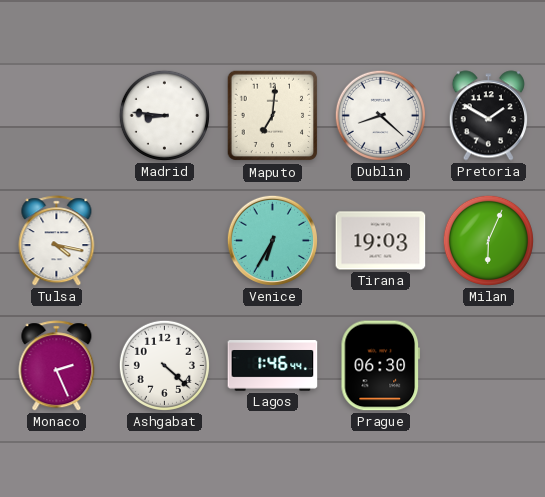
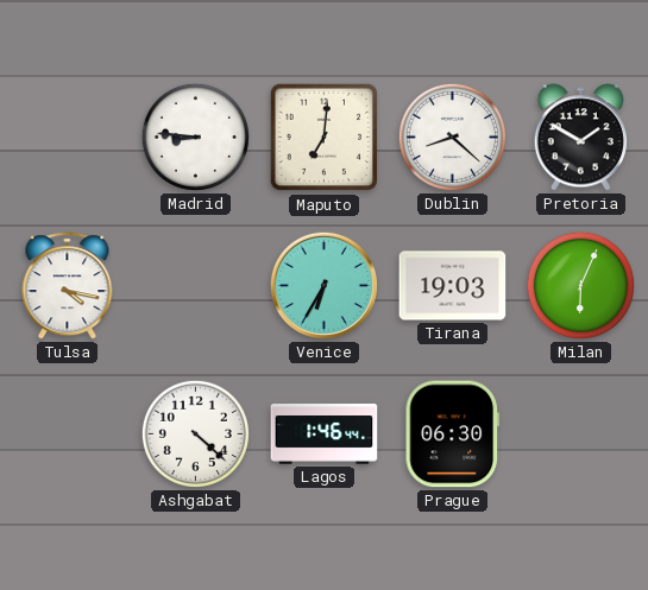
Monaco: 2:26 -> none
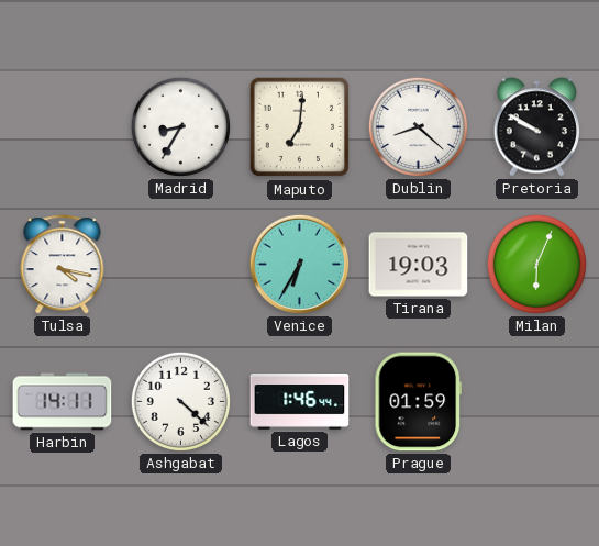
Madrid: 8:46 -> 8:35
Pretoria: 1:50 -> 9:50
Harbin: none -> 14:11
Prague: 06:30 -> 01:59
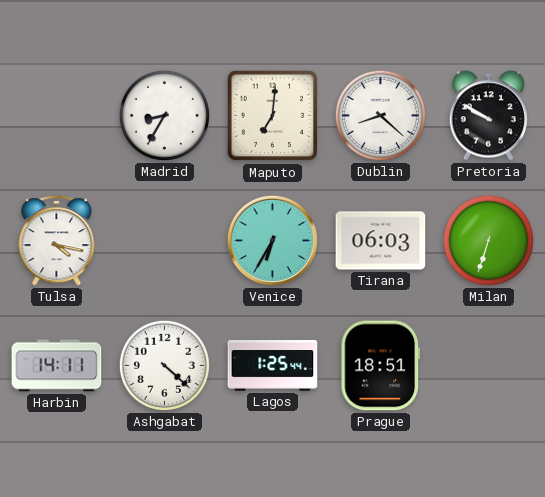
Tirana: 19:03 -> 06:03
Milan: 6:04 -> 6:33
Lagos: 1:46 -> 1:25
Prague: 01:59 -> 18:51
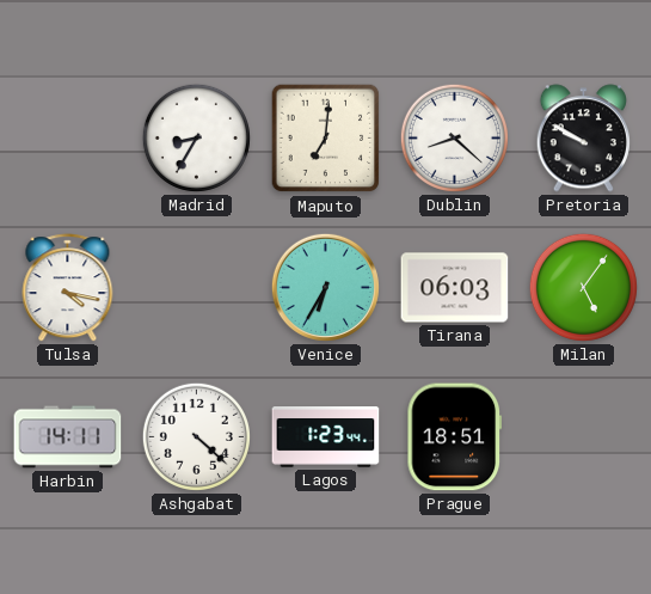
Milan: 6:33 -> 5:06
Lagos: 1:25 -> 1:23
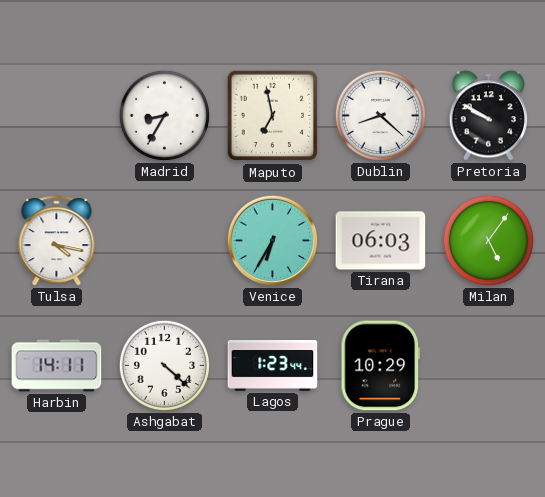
Maputo: 7:01 -> 6:58
Prague: 18:51 -> 10:29
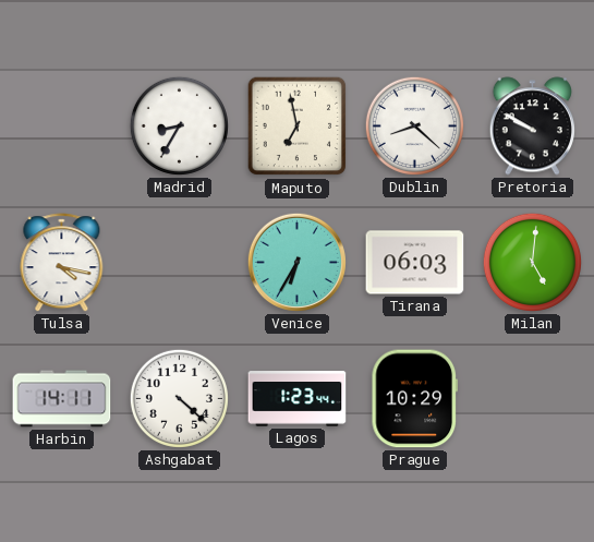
Milan: 5:06 -> 5:01
